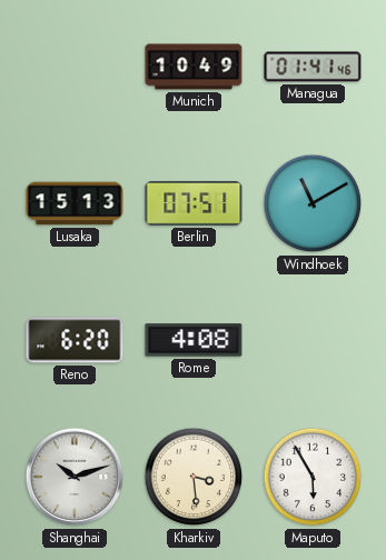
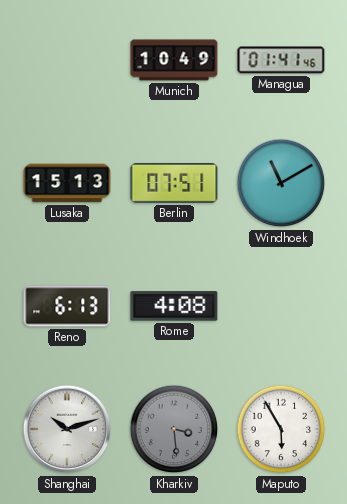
Reno: 6:20 -> 6:13
Kharkiv dial: cream -> grey
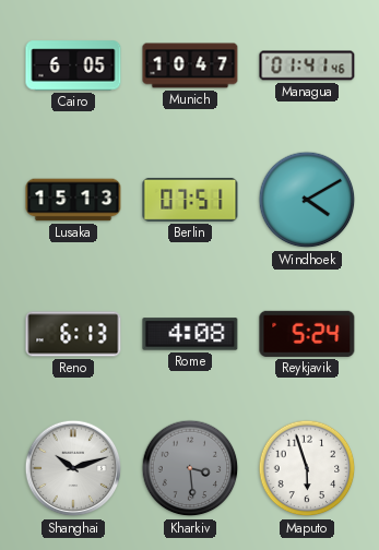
Cairo: none -> 6:05
Munich: 10:49 -> 10:47
Windhoek: 11:10 -> 4:10
Reykjavik: none -> 5:24
Maputo: 5:55 -> 5:57
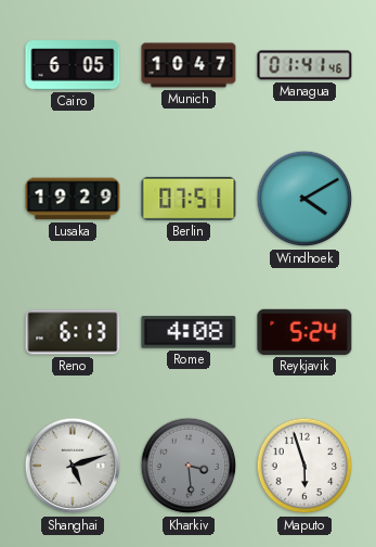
Lusaka: 15:13 -> 19:29
Shanghai: 10:12 -> 5:12
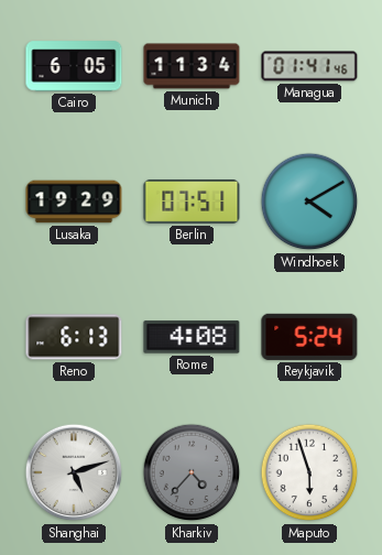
Munich: 10:47 -> 11:34
Kharkiv: 3:29 -> 4:37
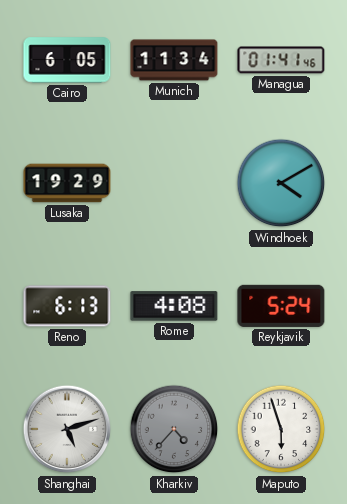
Berlin: 07:51 -> none
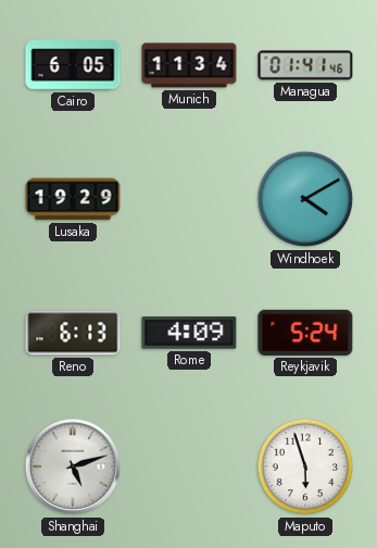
Rome: 4:08 -> 4:09
Kharkiv: 4:37 -> none
